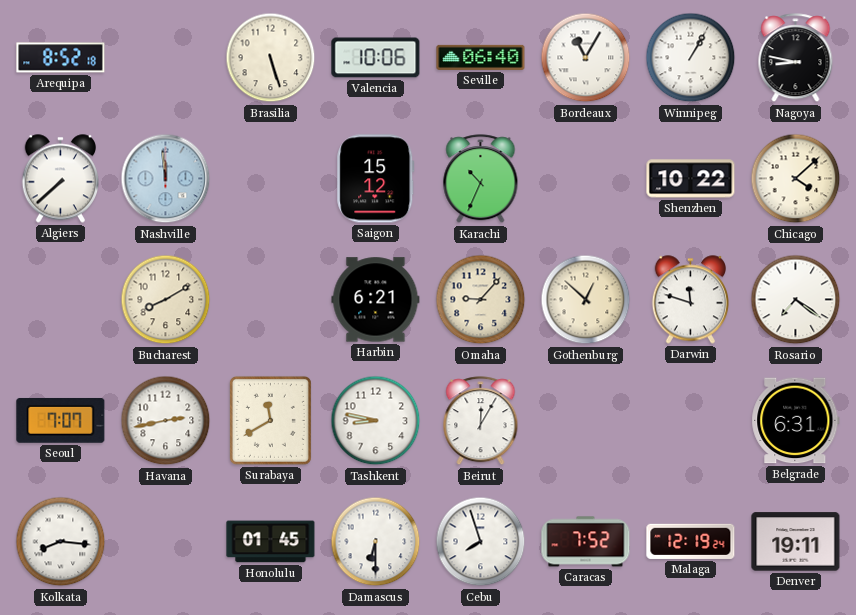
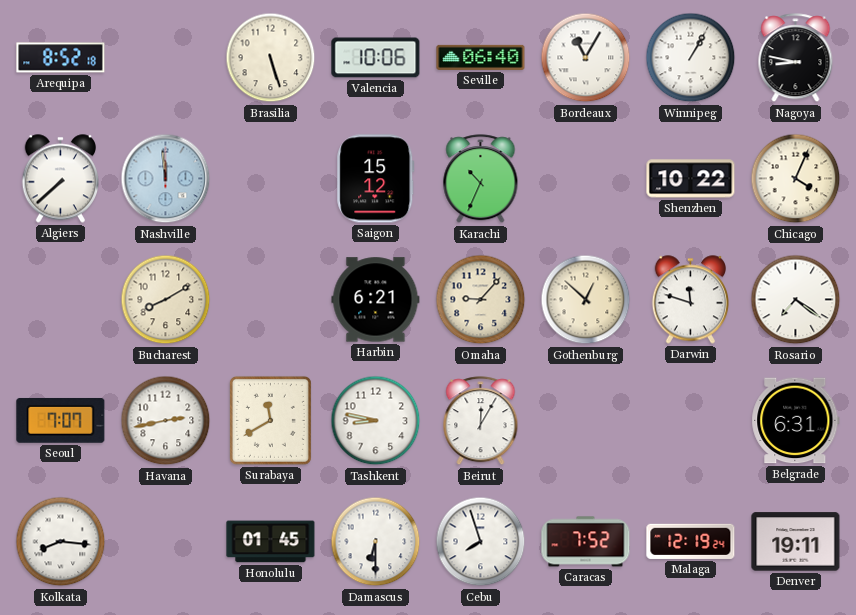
Chicago: 4:08 -> 4:04
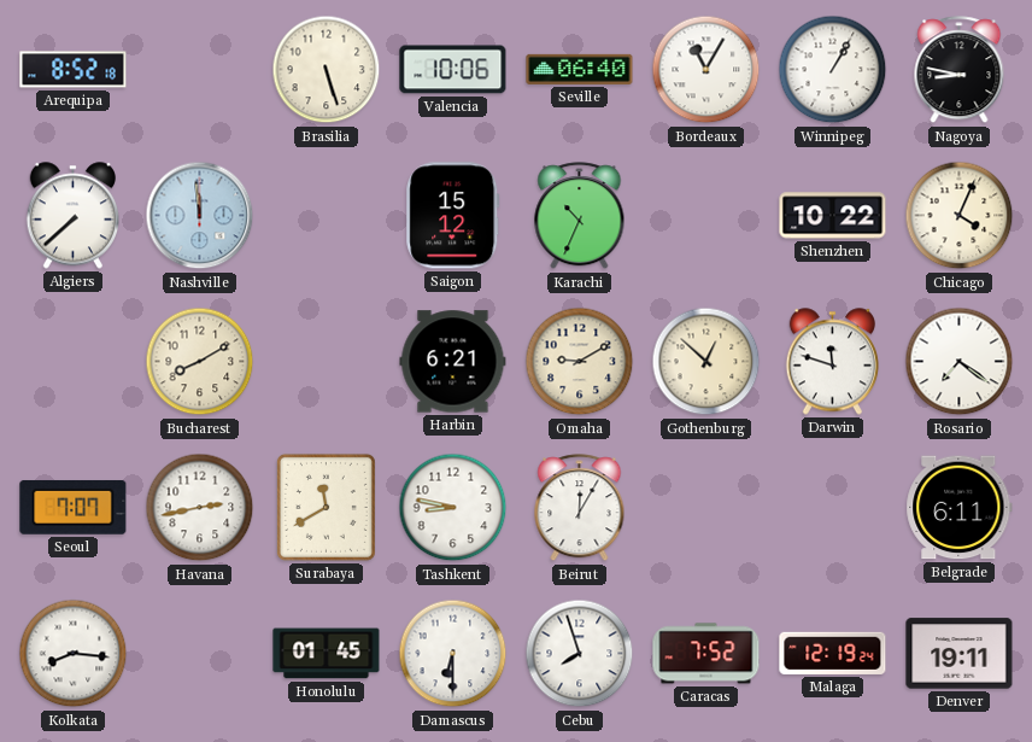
Omaha: 9:07 -> 9:10
Belgrade: 6:31 -> 6:11
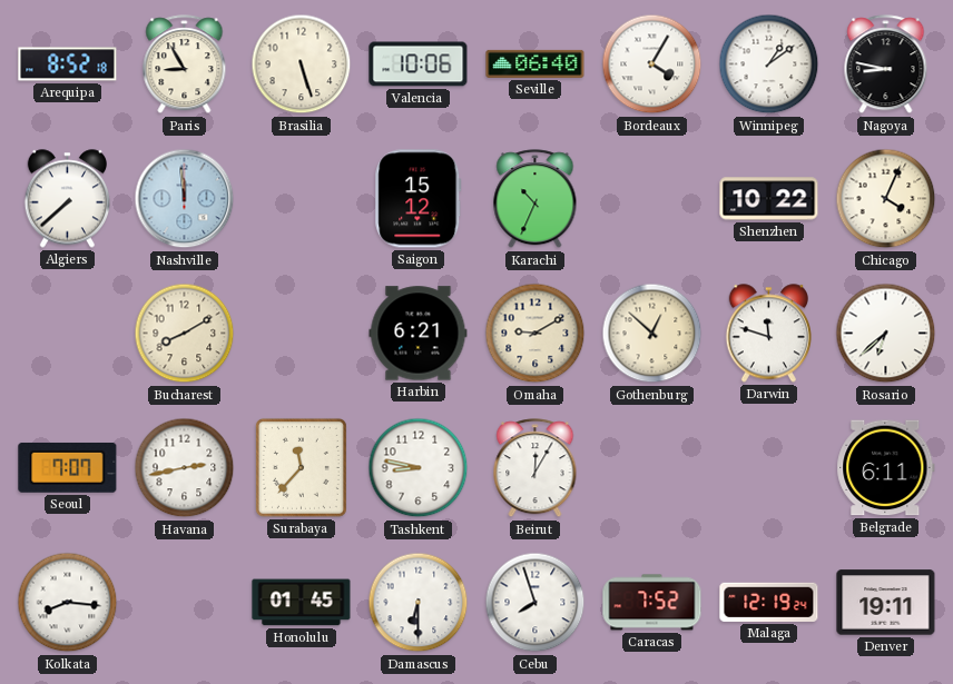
Paris: none -> 8:55
Bordeaux: 11:05 -> 4:05
Winnipeg: 1:05 -> 1:09
Rosario: 7:21 -> 6:38
Surabaya: 11:40 -> 11:37
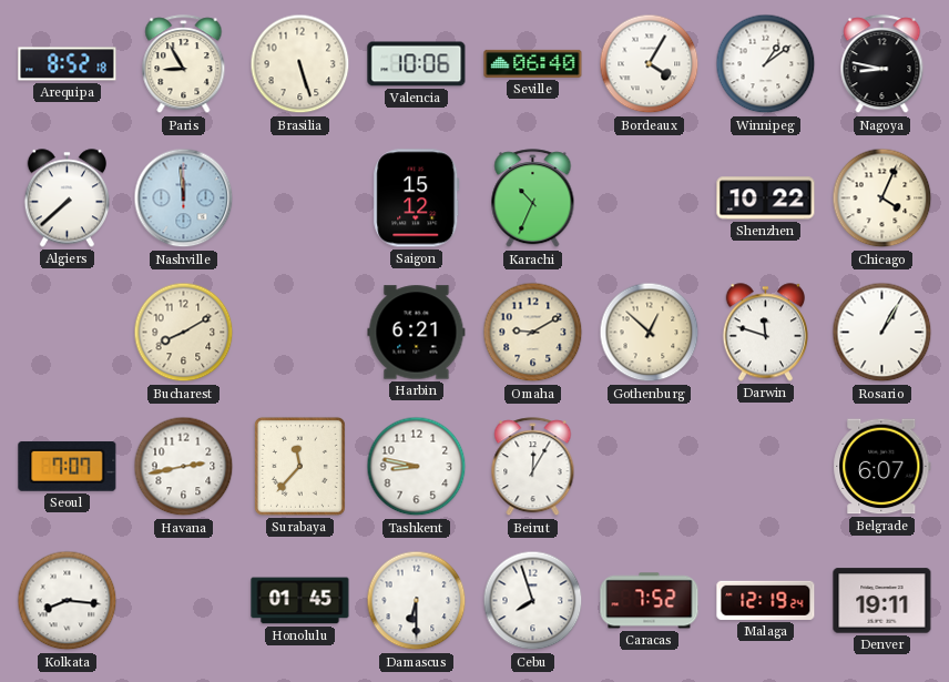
Rosario: 6:38 -> 1:05
Belgrade: 6:11 -> 6:07
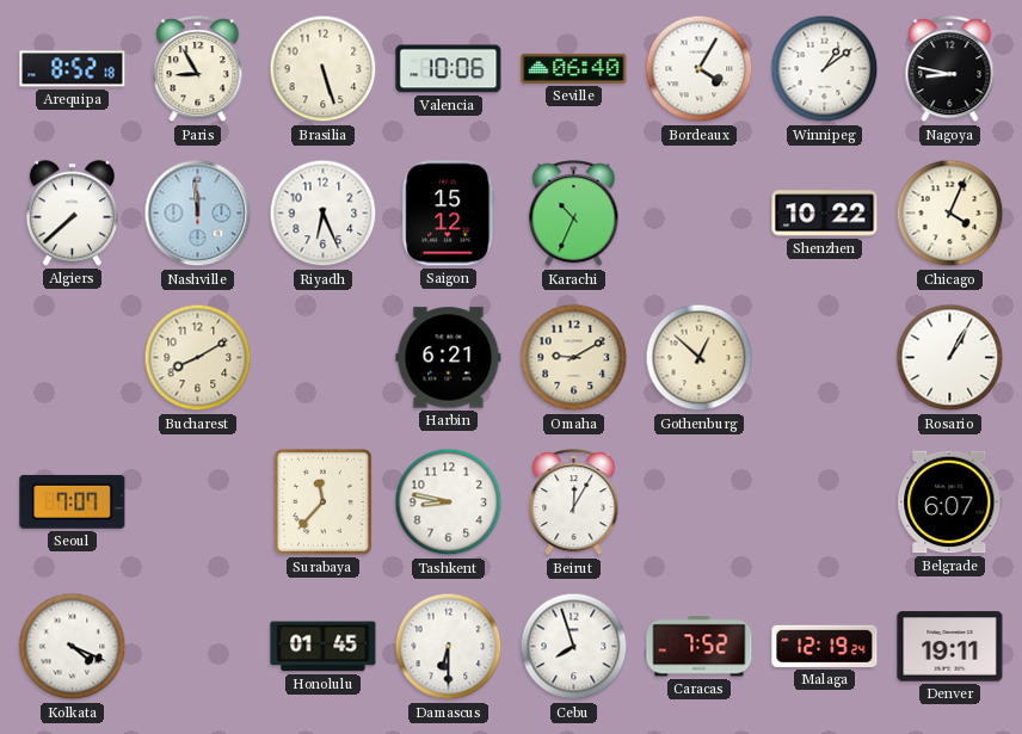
Riyadh: none -> 6:26
Darwin: 11:48 -> none
Havana: 2:43 -> none
Kolkata: 8:16 -> 4:19
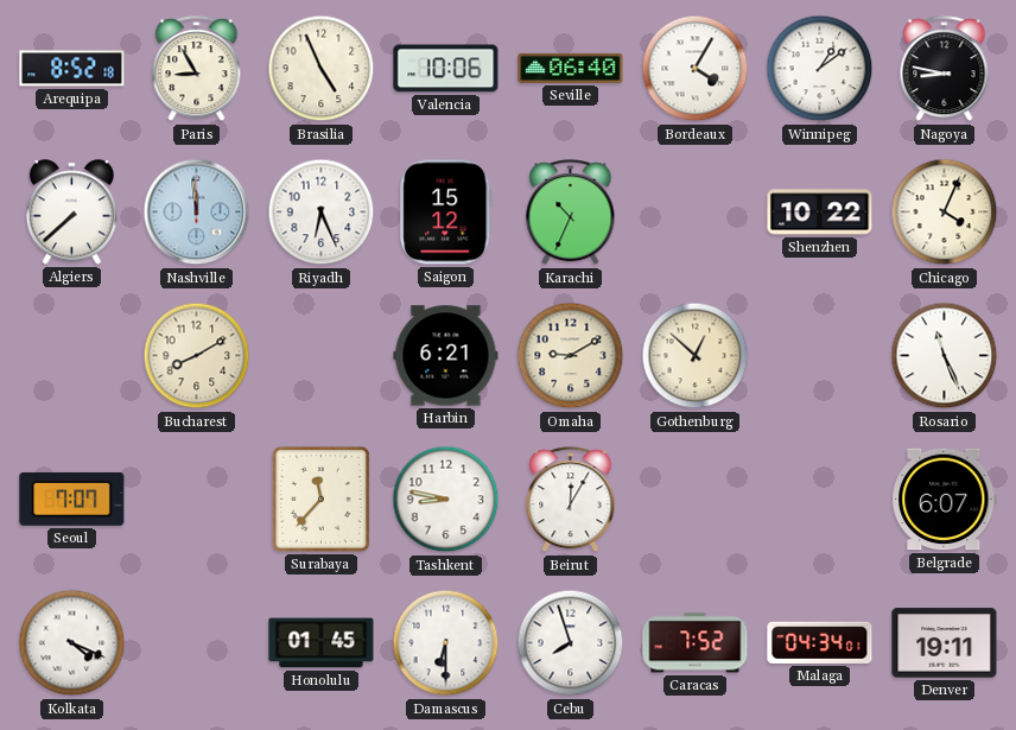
Brasilia: 5:27 -> 4:56
Rosario: 1:05 -> 11:26
Malaga: 12:19 -> 04:34
